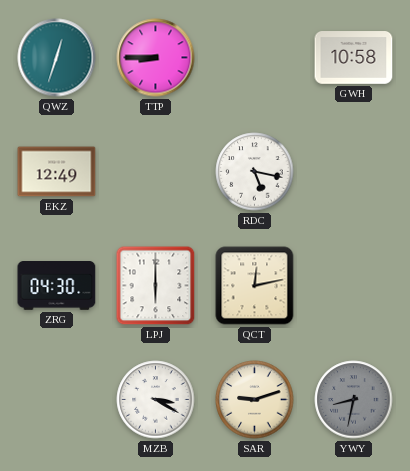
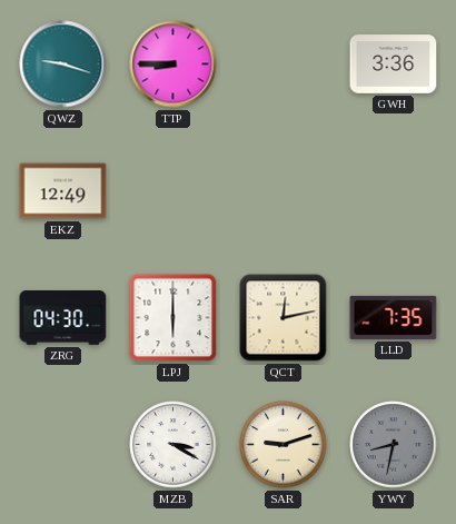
QWZ: 12:33 -> 9:18
GWH: 10:58 -> 3:36
RDC: 5:17 -> none
LLD: none -> 7:35
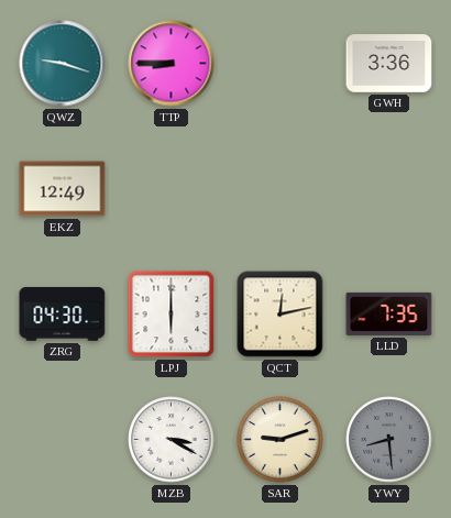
YWY: 8:32 -> 8:29
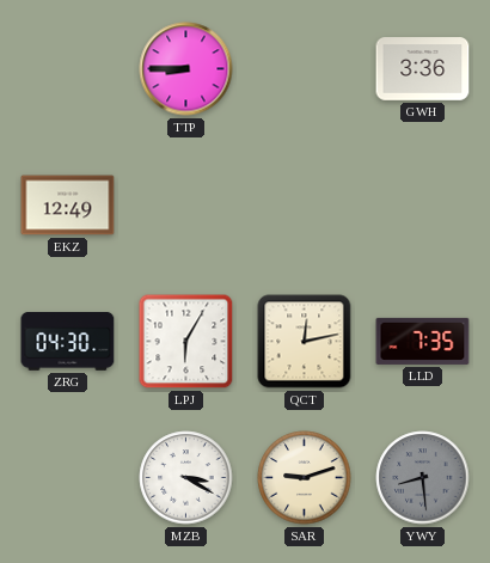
QWZ: 9:18 -> none
LPJ: 6:00 -> 6:05
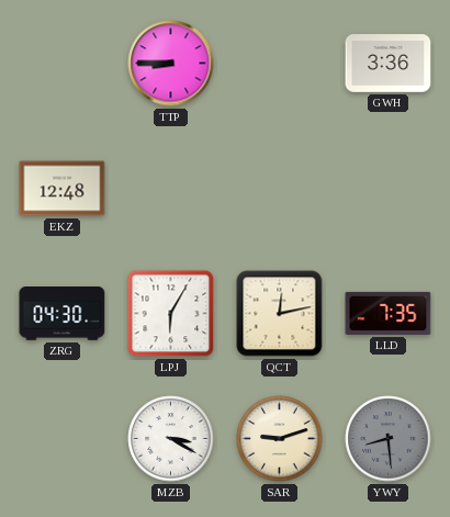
EKZ: 12:49 -> 12:48
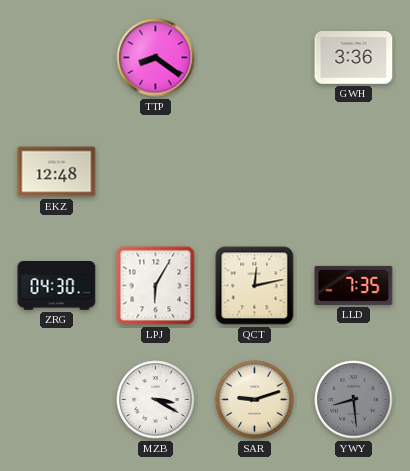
TTP: 8:45 -> 8:21
